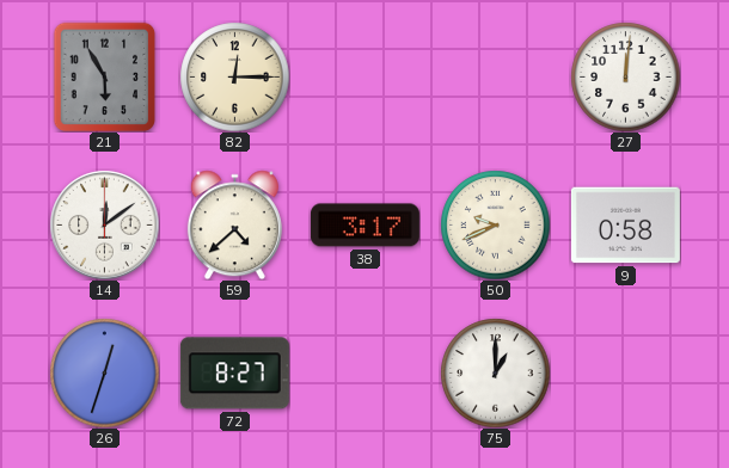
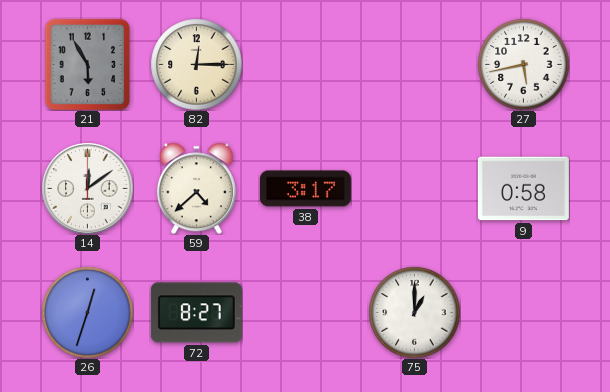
27: 12:01 -> 5:43
50: 9:41 -> none
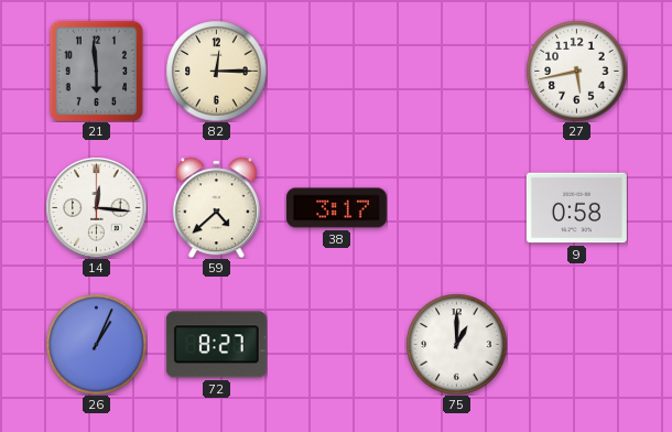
21: 5:55 -> 5:59
14: 12:09 -> 12:16
26: 12:33 -> 1:04
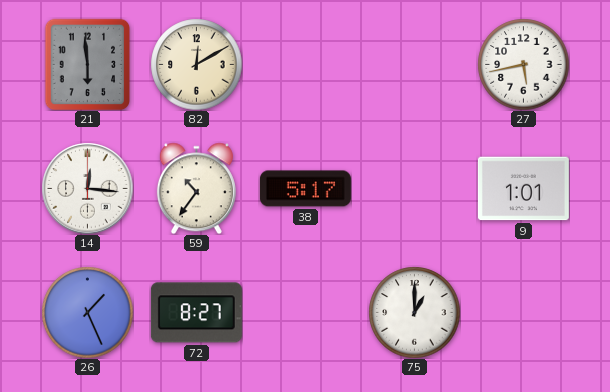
82: 12:15 -> 12:10
59: 4:38 -> 10:36
38: 3:17 -> 5:17
9: 0:58 -> 1:01
26: 1:04 -> 1:26
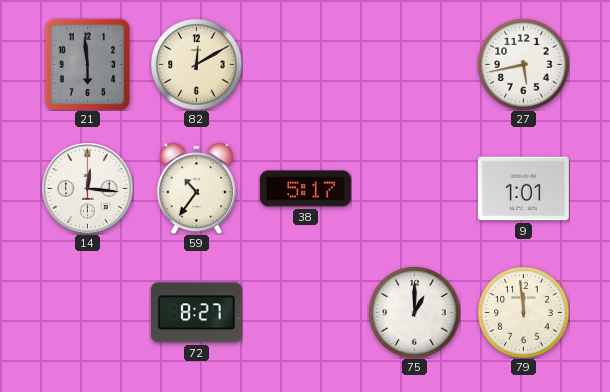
26: 1:26 -> none
79: none -> 11:59
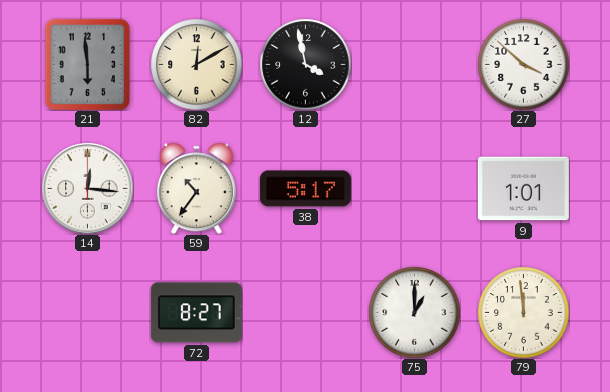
12: none -> 3:58
27: 5:43 -> 3:52
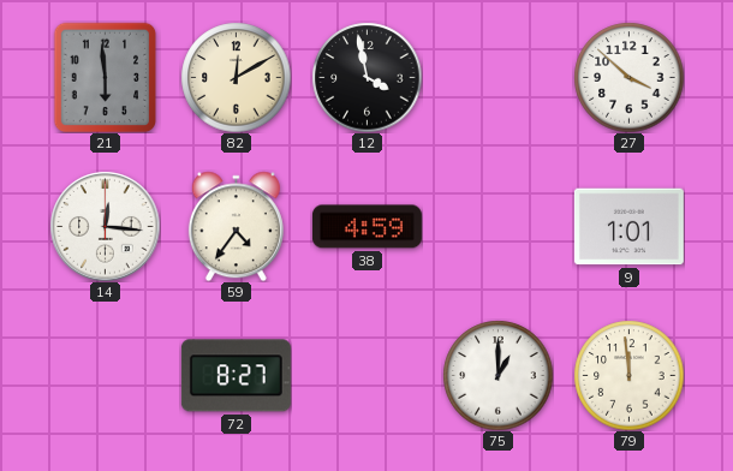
59: 10:36 -> 4:36
38: 5:17 -> 4:59
